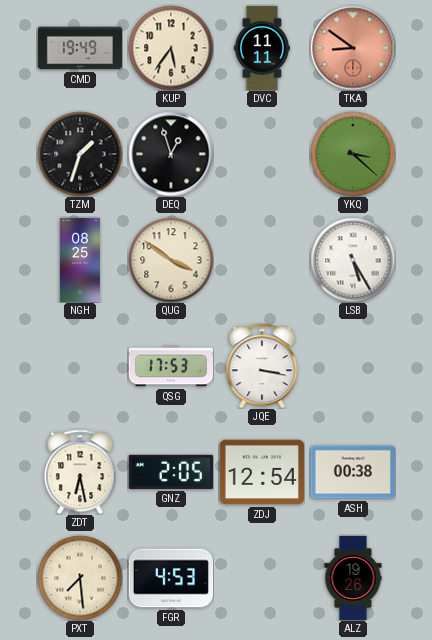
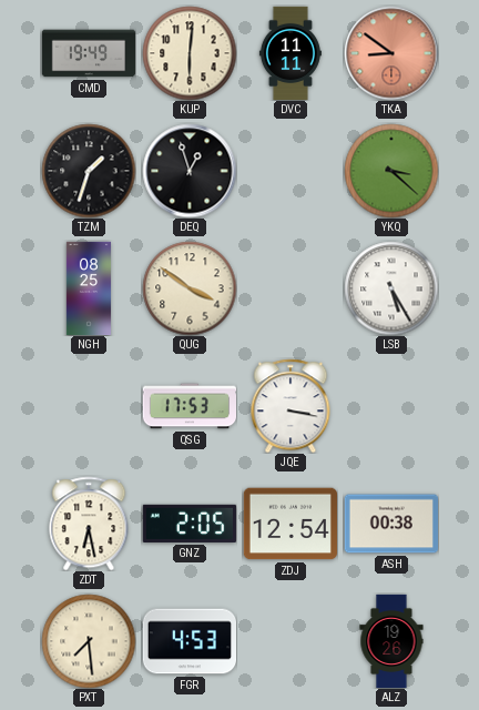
KUP: 5:36 -> 6:01
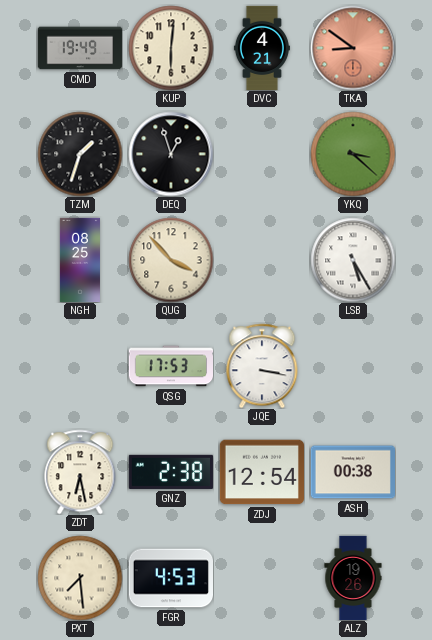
DVC: 11:11 -> 4:21
QUG: 3:51 -> 3:53
GNZ: 2:05 -> 2:38
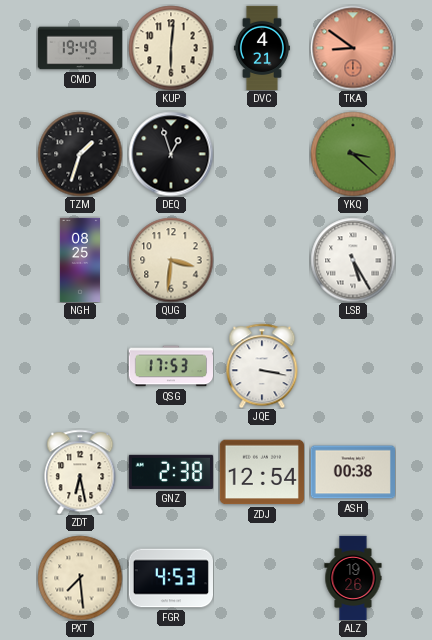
QUG: 3:53 -> 3:31
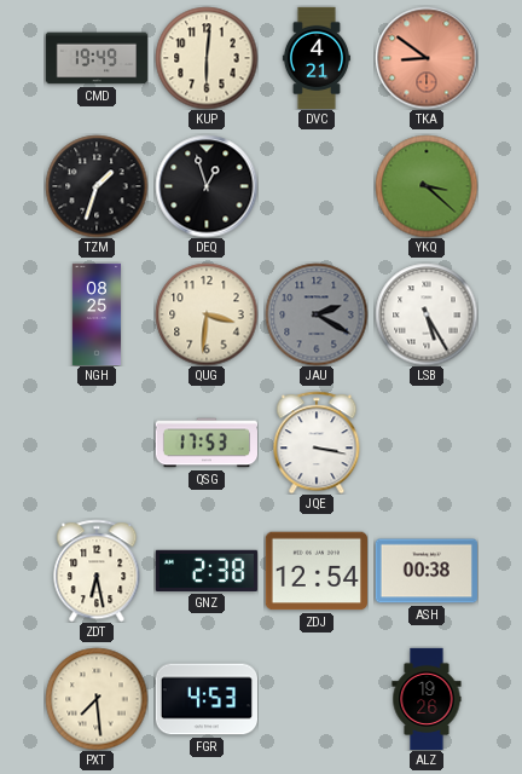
JAU: none -> 2:20
